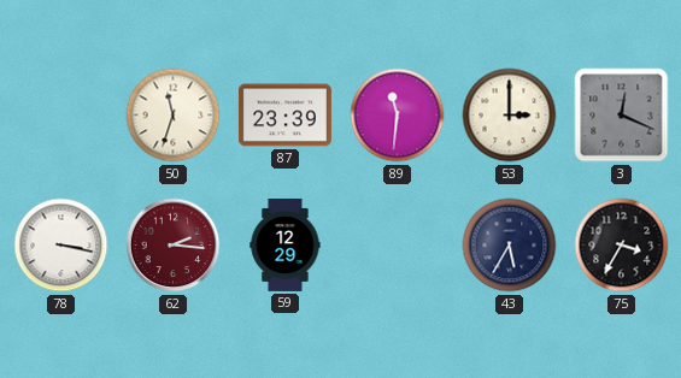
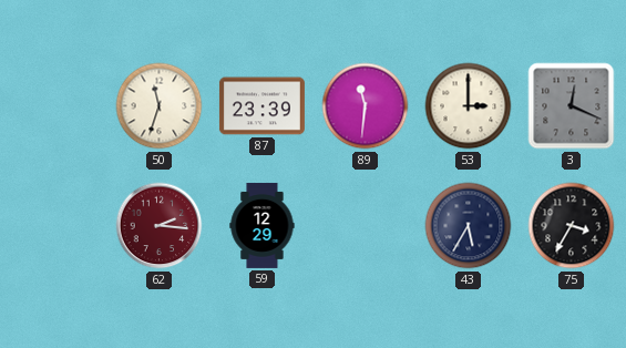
78: 3:17 -> none
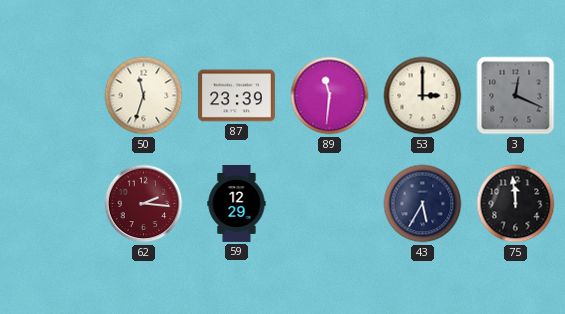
75: 3:35 -> 11:59
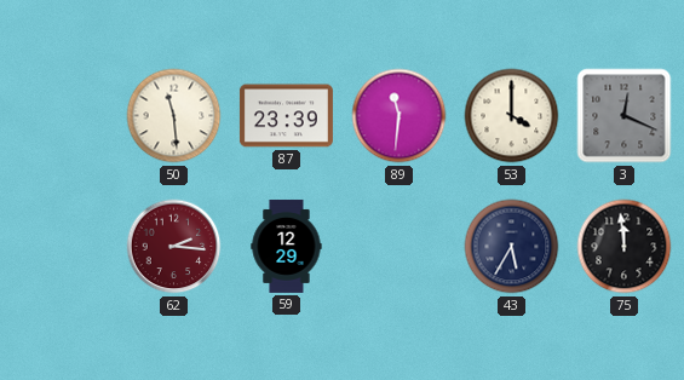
50: 11:33 -> 11:29
53: 3:00 -> 4:00
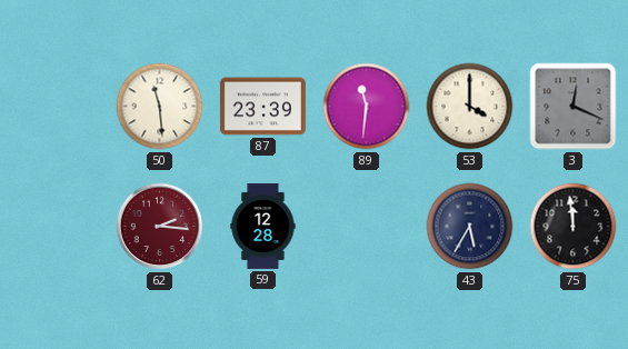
59: 12:29 -> 12:28
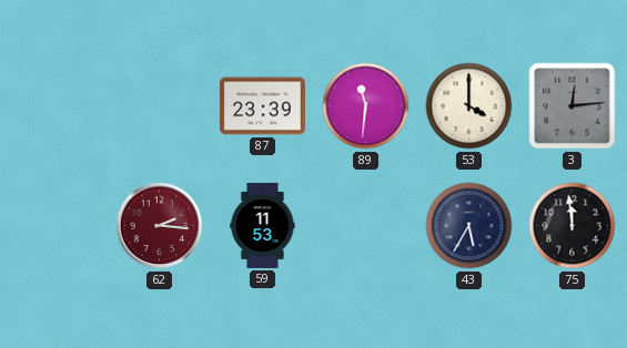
50: 11:29 -> none
3: 12:19 -> 12:14
59: 12:28 -> 11:53
